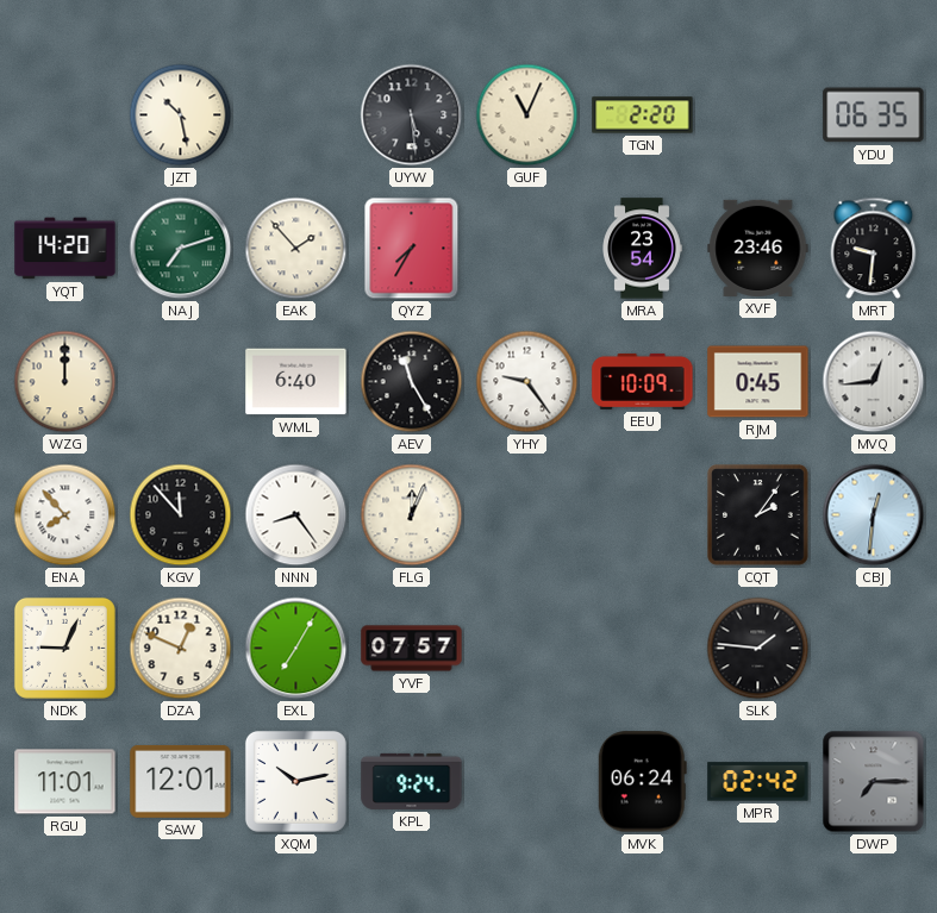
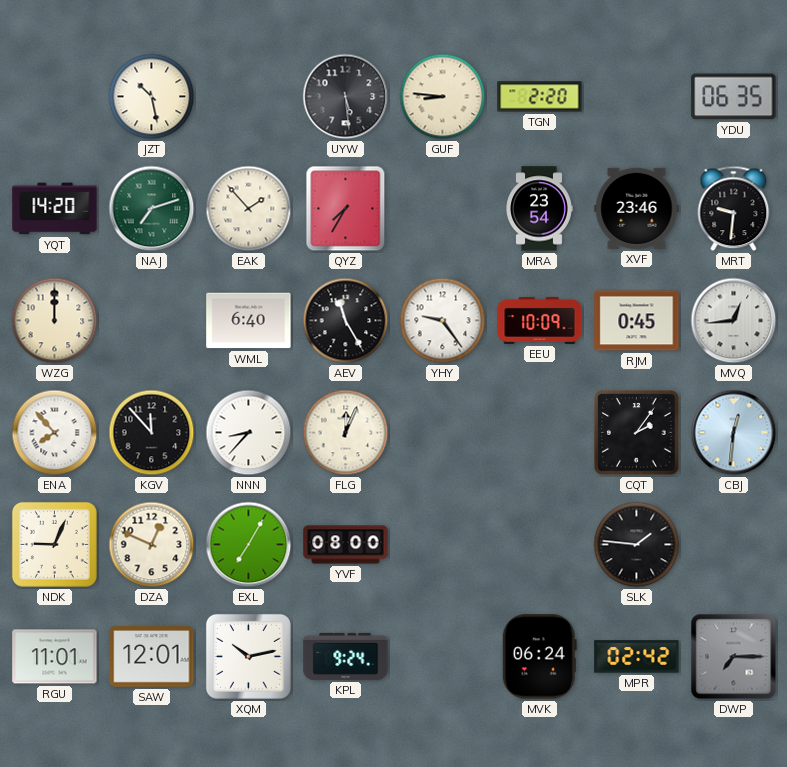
GUF: 11:04 -> 8:46
NNN: 8:24 -> 8:37
YVF: 07:57 -> 08:00
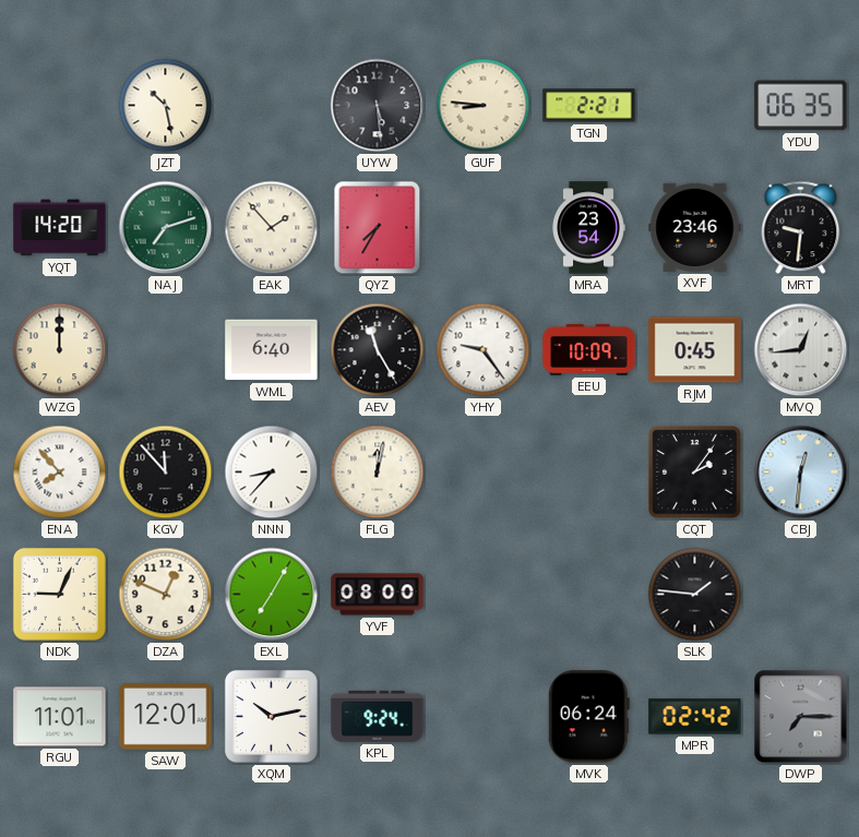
TGN: 2:20 -> 2:21
FLG: 12:04 -> 12:02
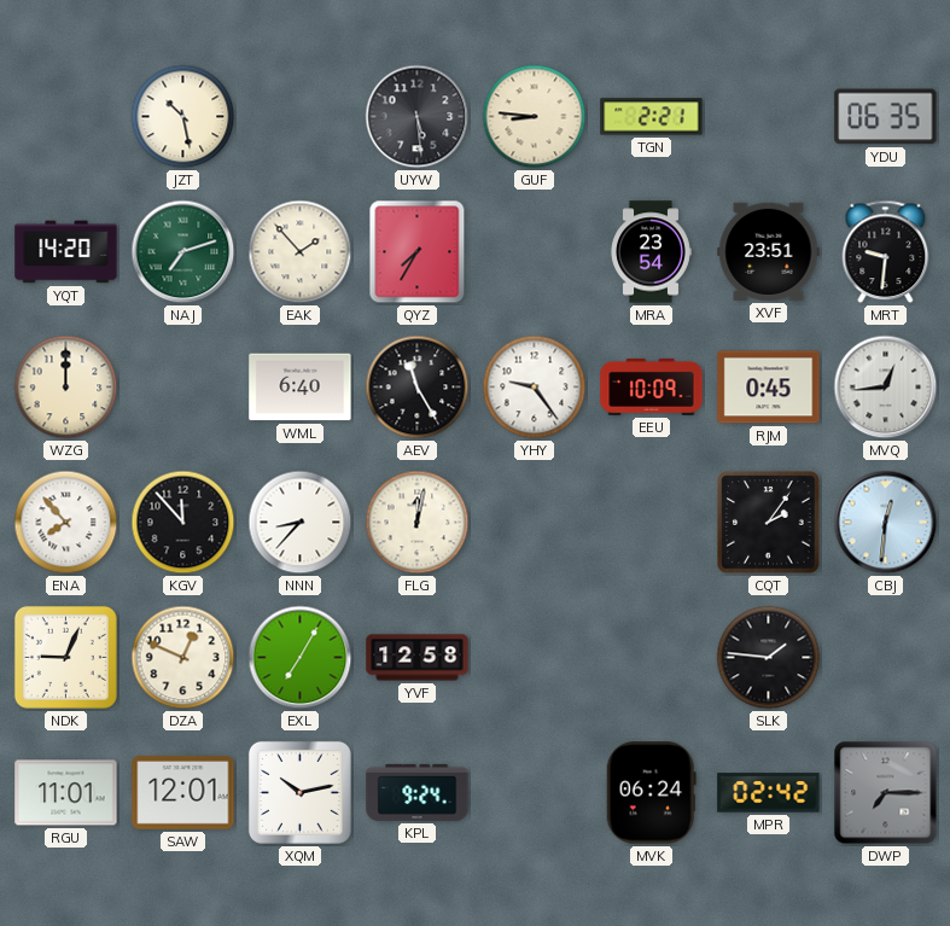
XVF: 23:46 -> 23:51
YVF: 08:00 -> 12:58
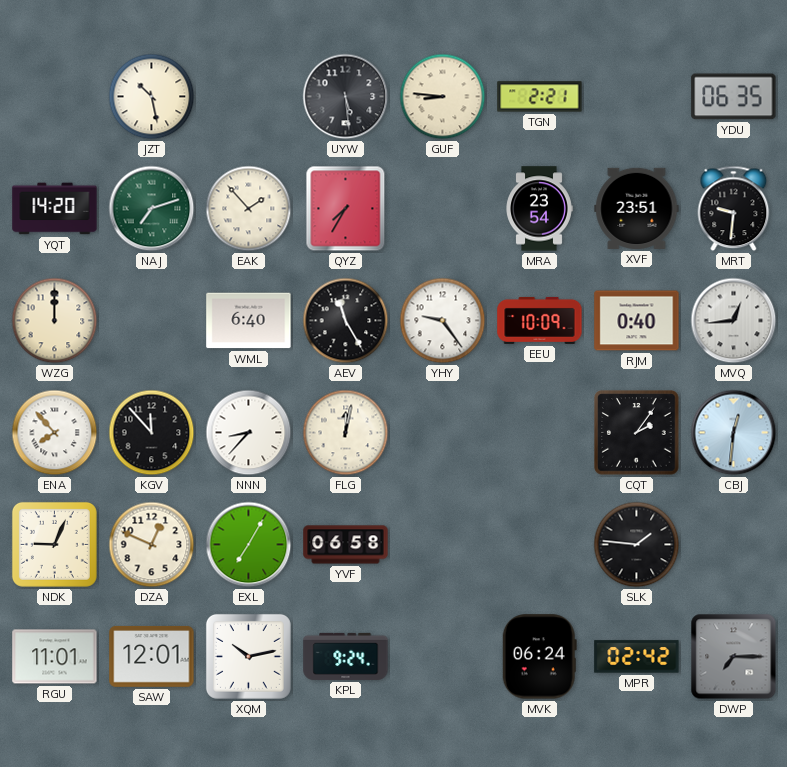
RJM: 0:45 -> 0:40
YVF: 12:58 -> 06:58
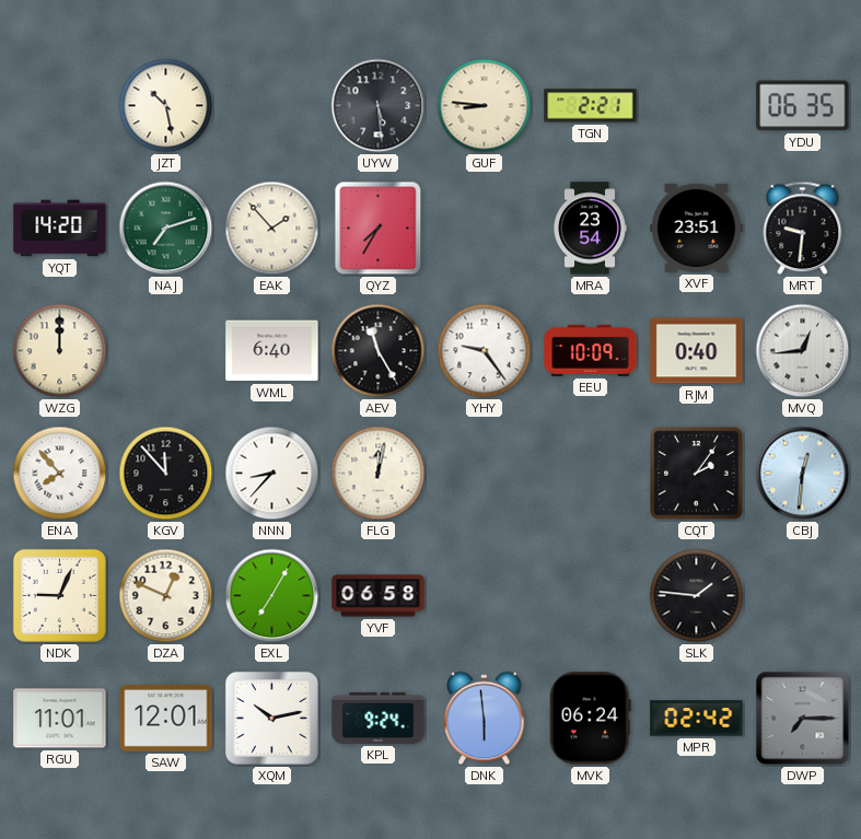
DNK: none -> 5:59
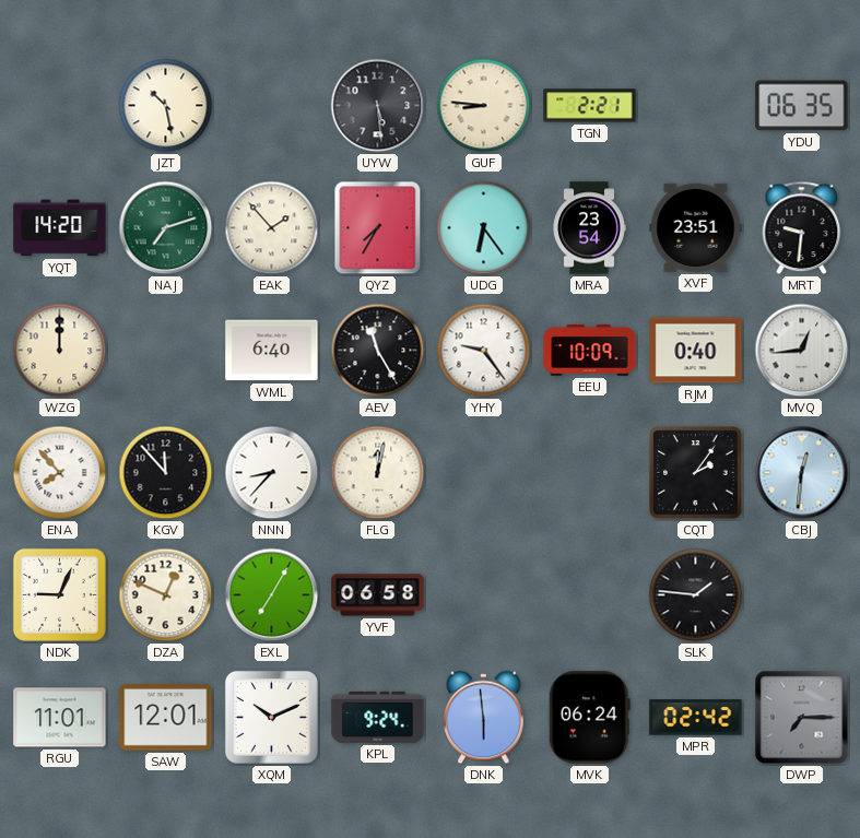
UDG: none -> 6:24
XQM: 10:13 -> 10:11
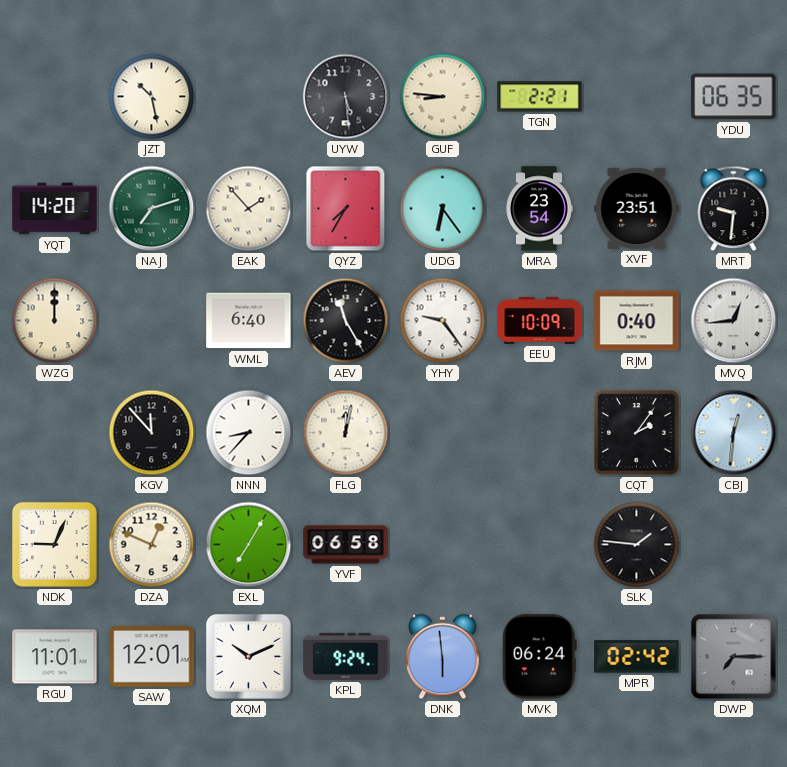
ENA: 7:53 -> none
